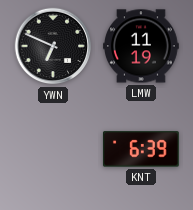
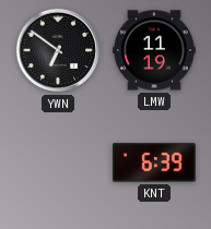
YWN: 6:49 -> 6:51
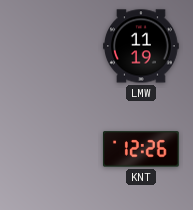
YWN: 6:51 -> none
KNT: 6:39 -> 12:26
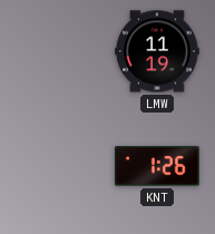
KNT: 12:26 -> 1:26
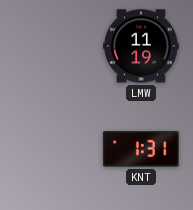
KNT: 1:26 -> 1:31
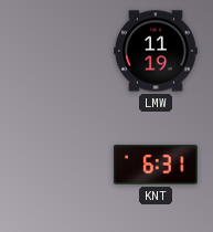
KNT: 1:31 -> 6:31
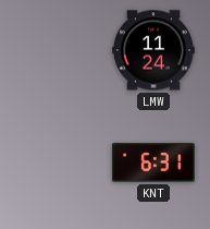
LMW: 11:19 -> 11:24
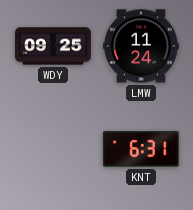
WDY: none -> 09:25
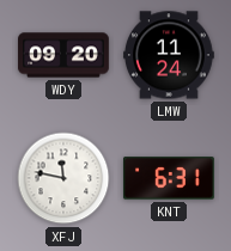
WDY: 09:25 -> 09:20
XFJ: none -> 11:47
